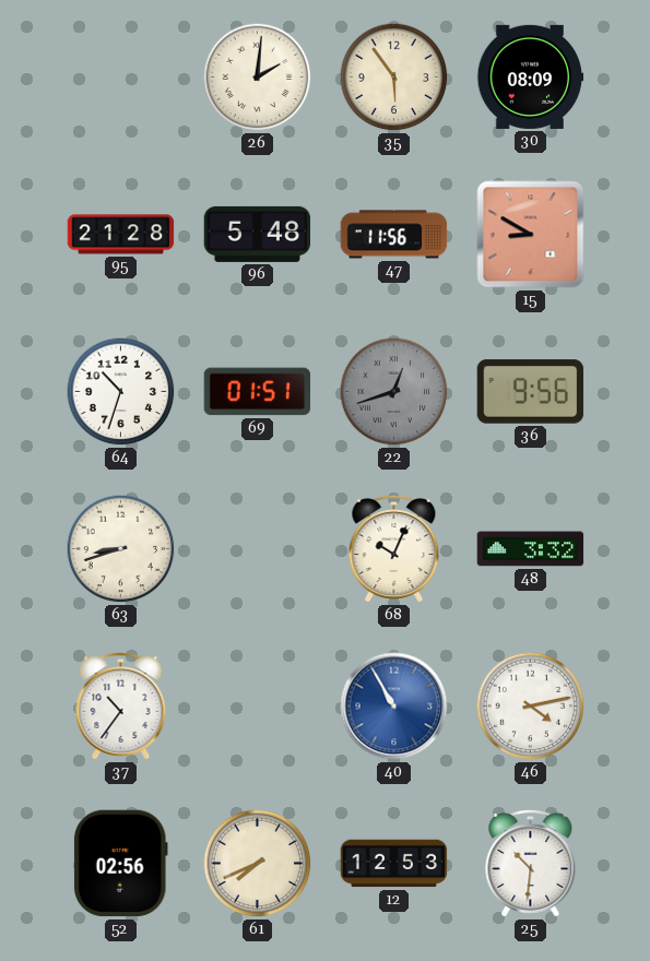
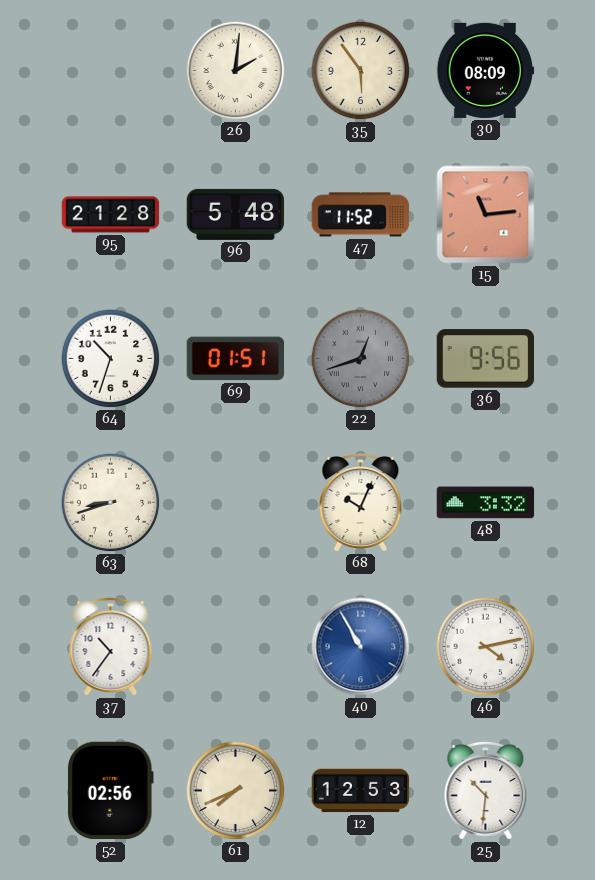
47: 11:56 -> 11:52
15: 8:50 -> 11:14
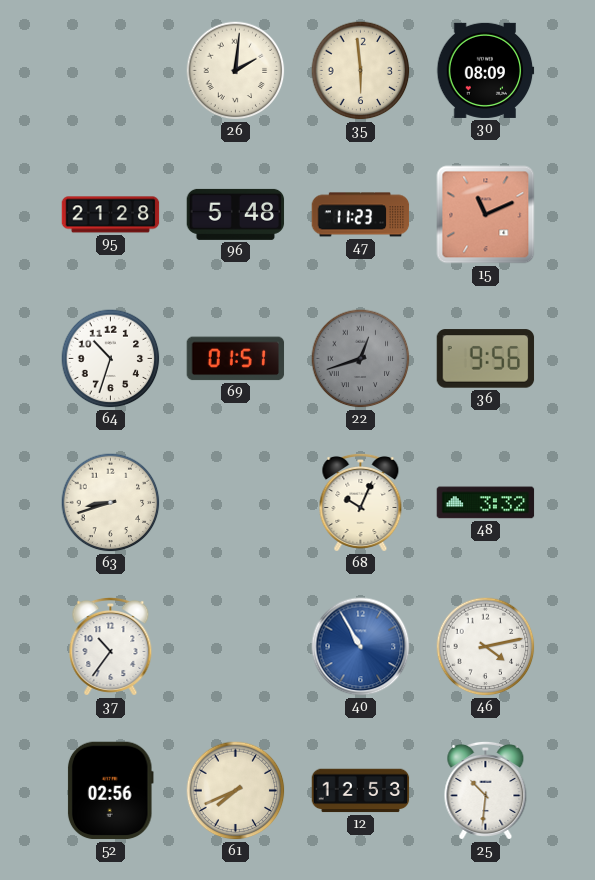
35: 5:54 -> 5:59
47: 11:52 -> 11:23
15: 11:14 -> 11:11
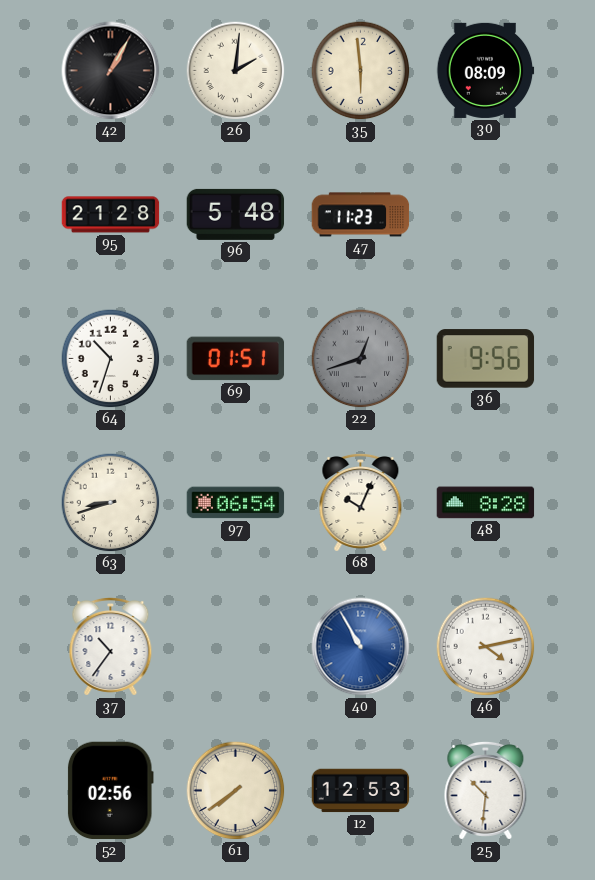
42: none -> 1:05
15: 11:11 -> none
97: none -> 06:54
48: 3:32 -> 8:28
61: 7:41 -> 7:39
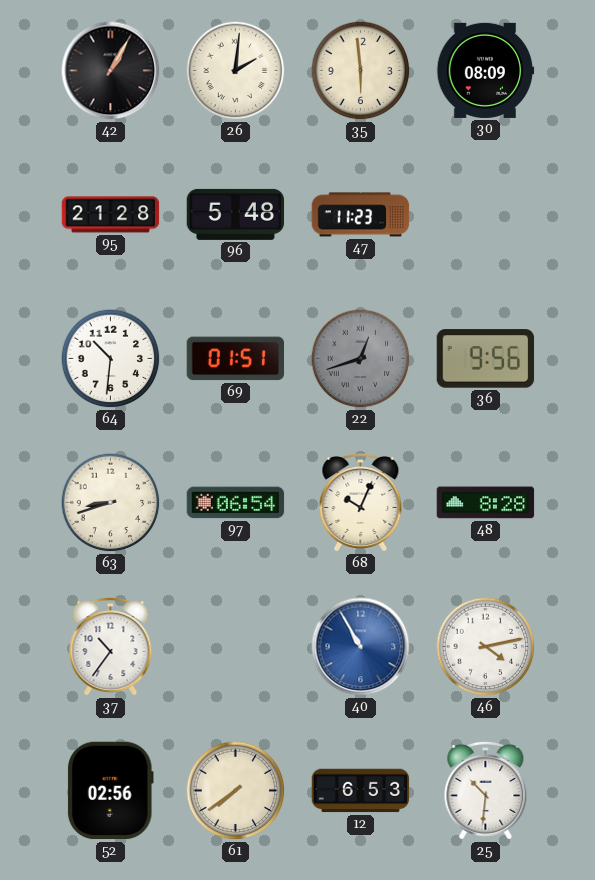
64: 10:33 -> 10:31
12: 12:53 -> 6:53
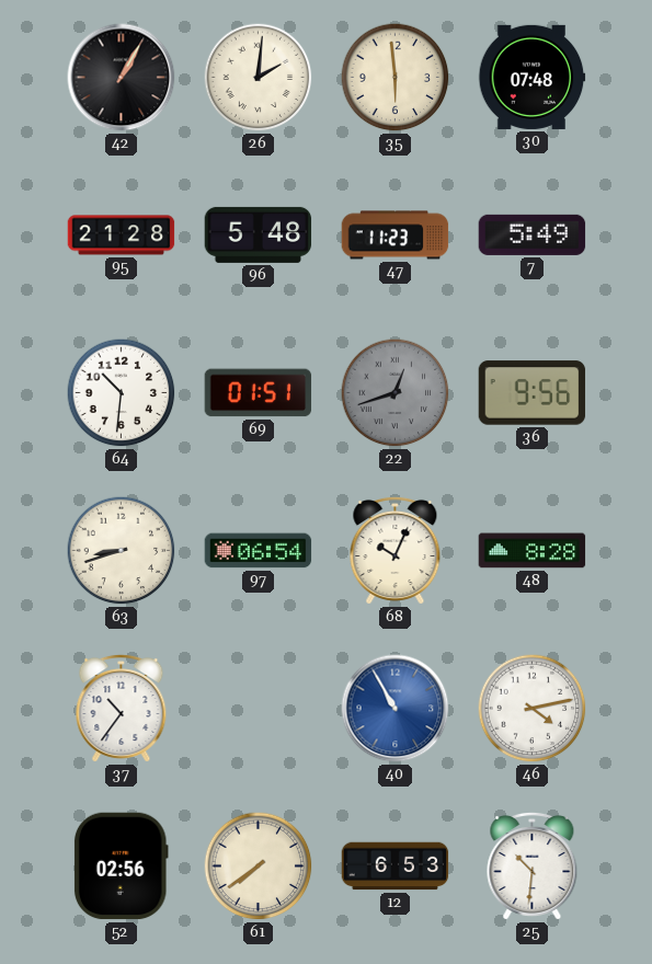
30: 08:09 -> 07:48
7: none -> 5:49
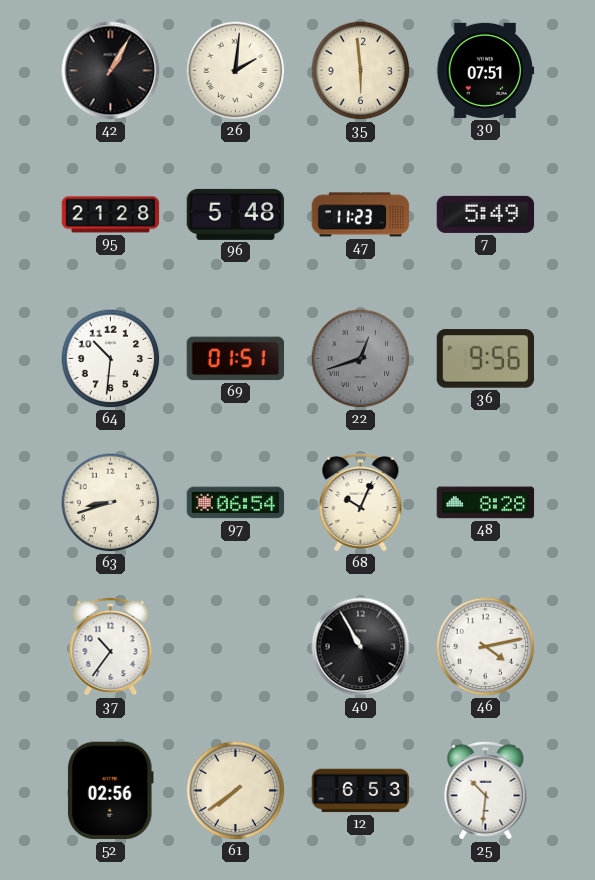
30: 07:48 -> 07:51
40 dial: blue -> black
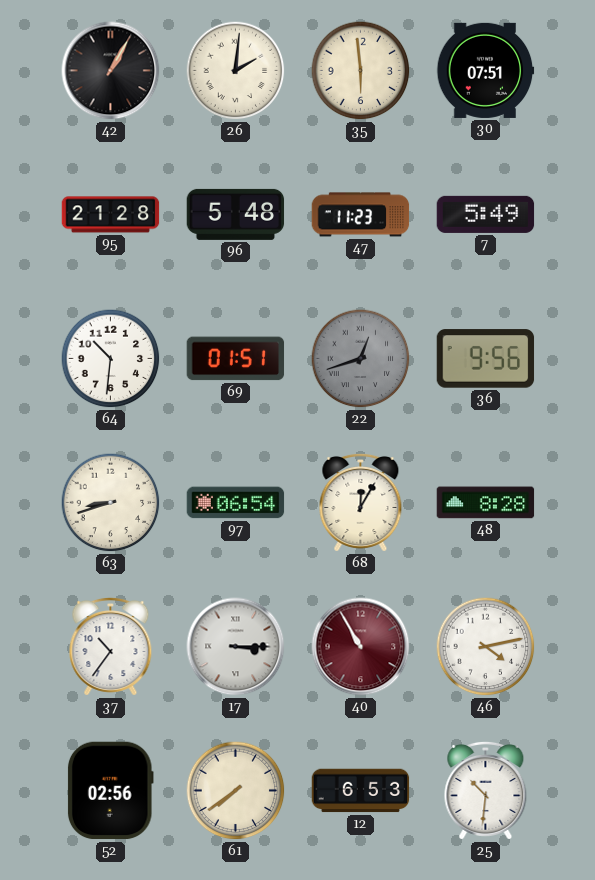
68: 10:04 -> 12:05
17: none -> 3:15
40 dial: black -> burgundy
